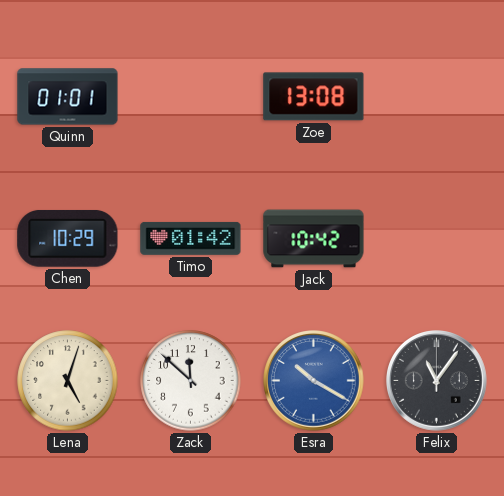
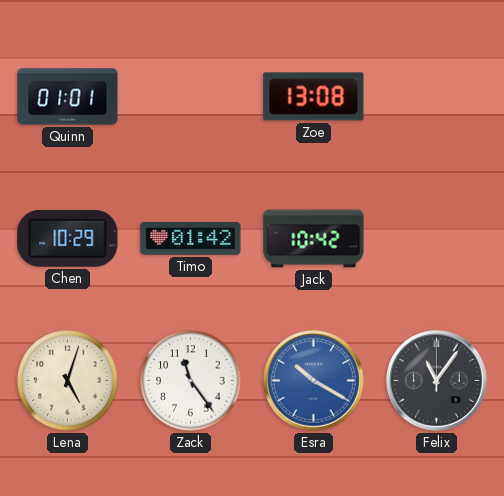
Zack: 11:52 -> 11:24
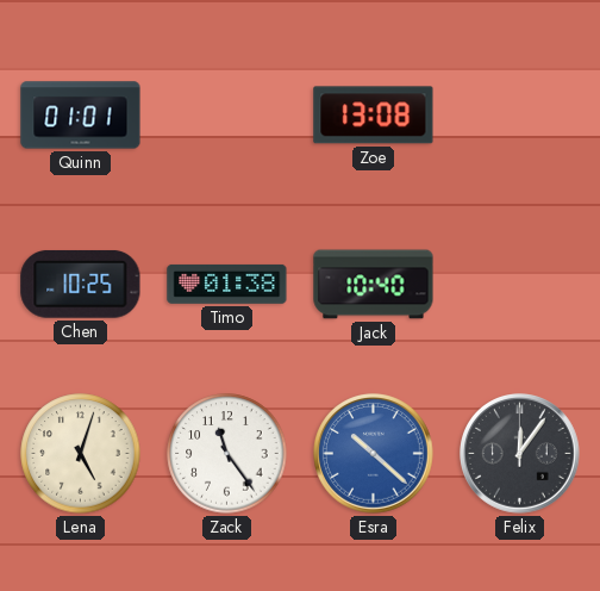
Chen: 10:29 -> 10:25
Timo: 01:42 -> 01:38
Jack: 10:42 -> 10:40
Esra: 10:20 -> 10:22
Felix: 11:06 -> 12:06
